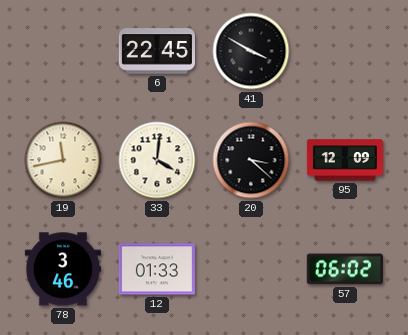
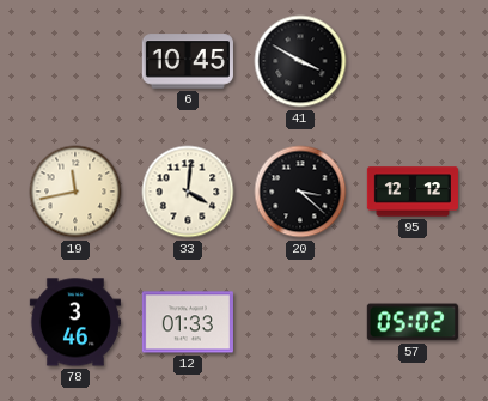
6: 22:45 -> 10:45
95: 12:09 -> 12:12
57: 06:02 -> 05:02
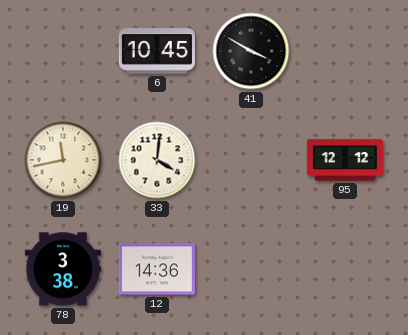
20: 3:22 -> none
78: 3:46 -> 3:38
12: 01:33 -> 14:36
57: 05:02 -> none
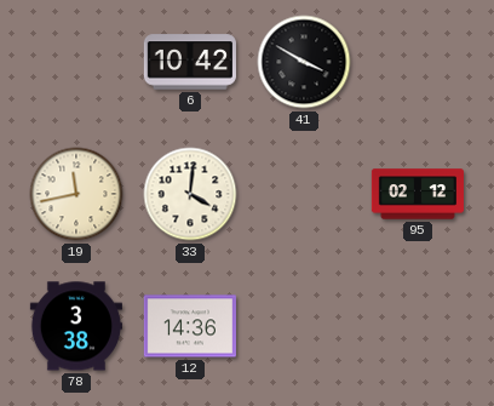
6: 10:45 -> 10:42
95: 12:12 -> 02:12
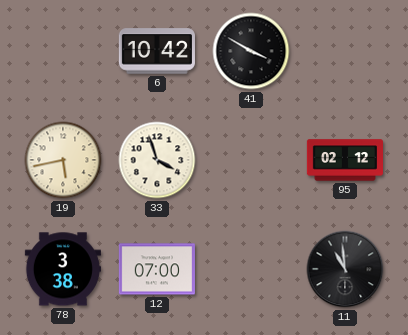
19: 11:43 -> 5:43
33: 4:01 -> 3:57
12: 14:36 -> 07:00
11: none -> 10:59
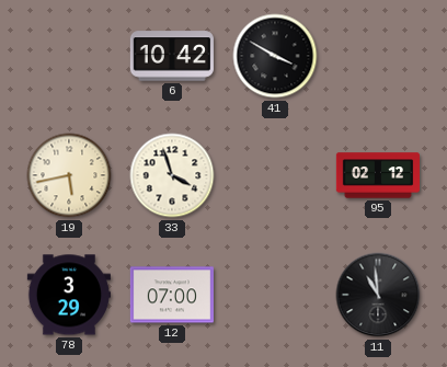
78: 3:38 -> 3:29
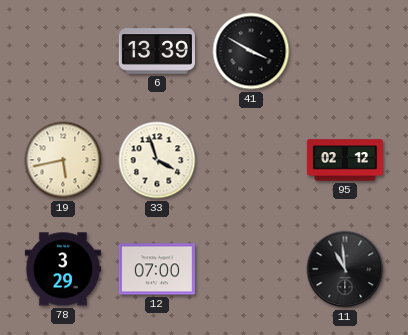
6: 10:42 -> 13:39
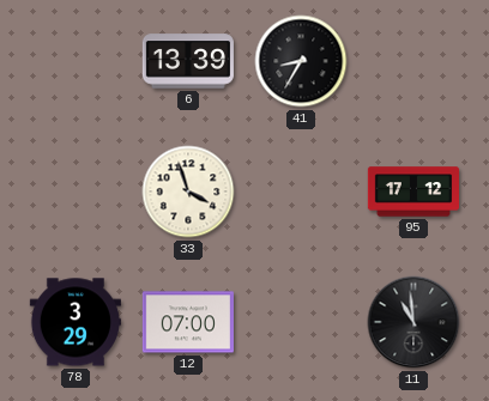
41: 3:50 -> 8:35
19: 5:43 -> none
95: 02:12 -> 17:12
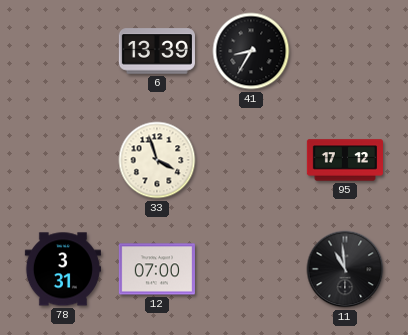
78: 3:29 -> 3:31
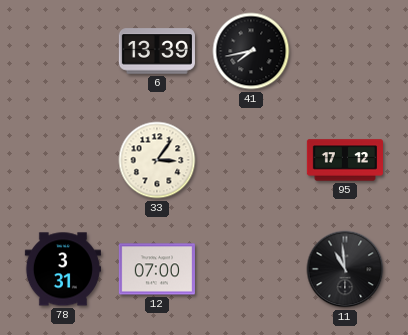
41: 8:35 -> 7:43
33: 3:57 -> 3:06
